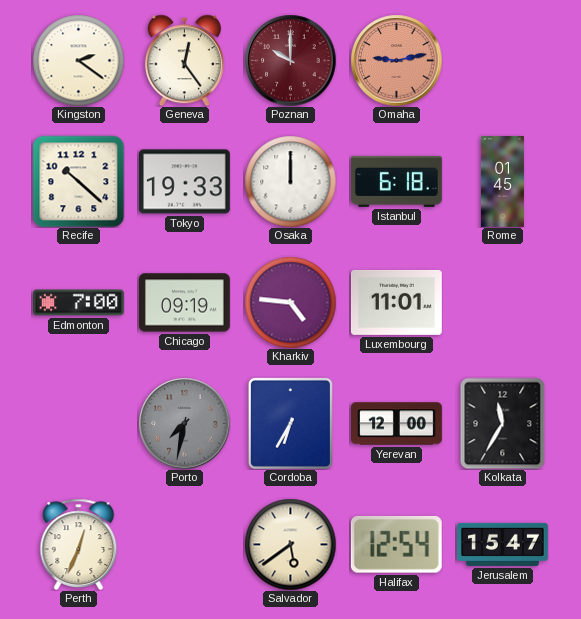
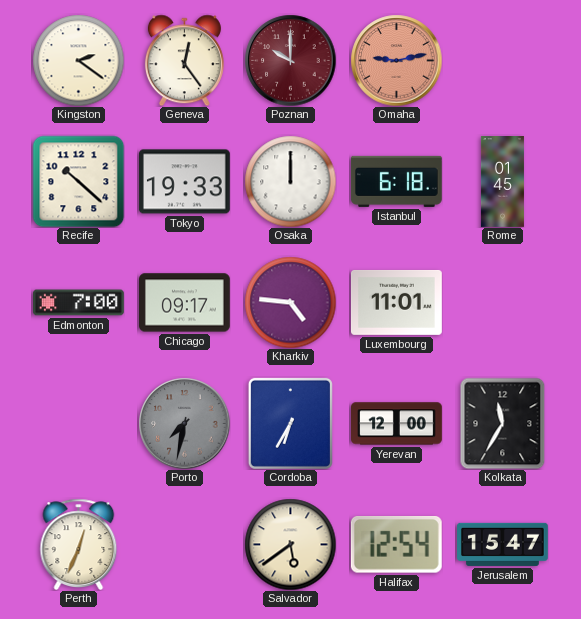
Chicago: 09:19 -> 09:17
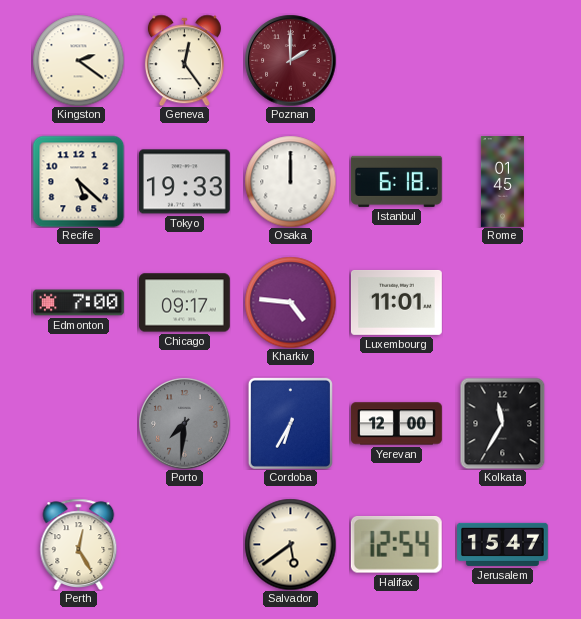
Poznan: 10:00 -> 2:00
Omaha: 9:13 -> none
Recife: 10:22 -> 5:22
Porto: 7:32 -> 7:31
Perth: 12:34 -> 12:25
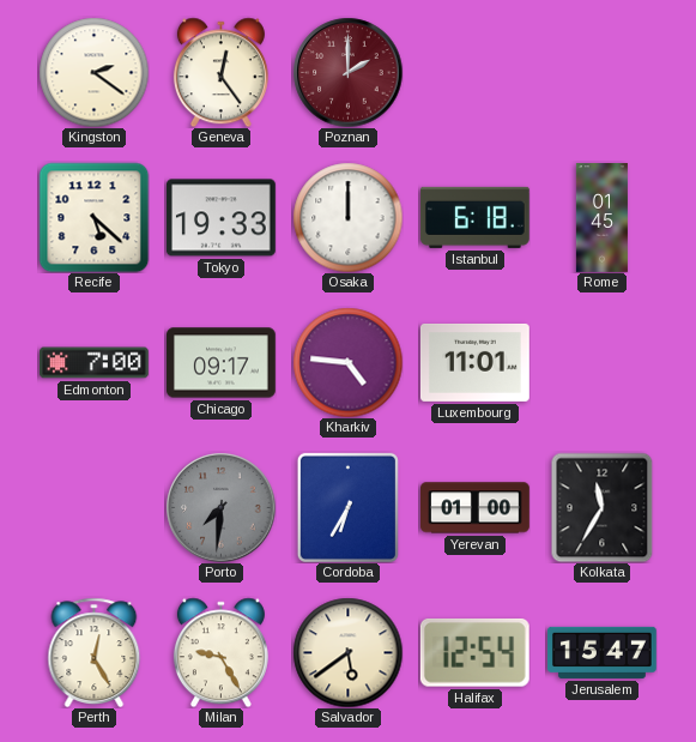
Yerevan: 12:00 -> 01:00
Milan: none -> 9:25
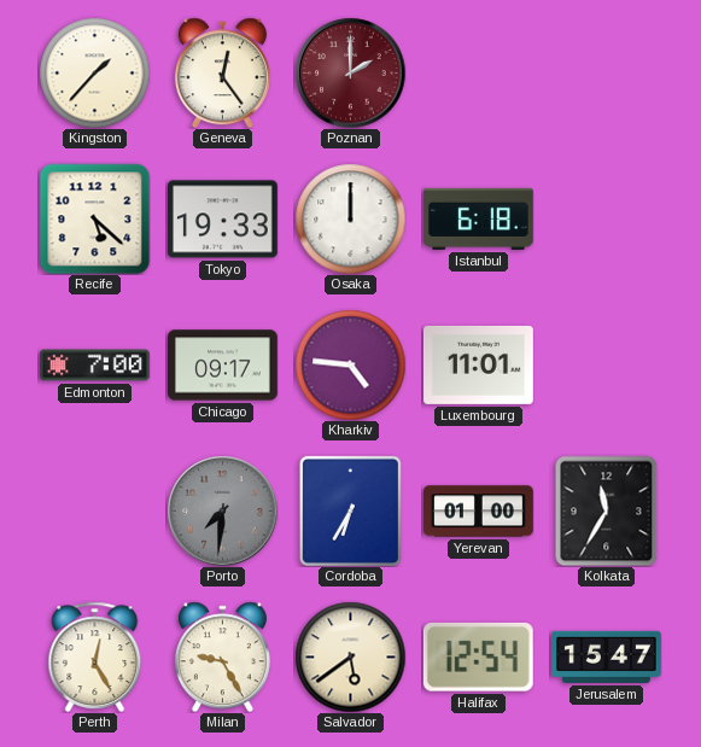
Kingston: 2:21 -> 1:37
Rome: 01:45 -> none
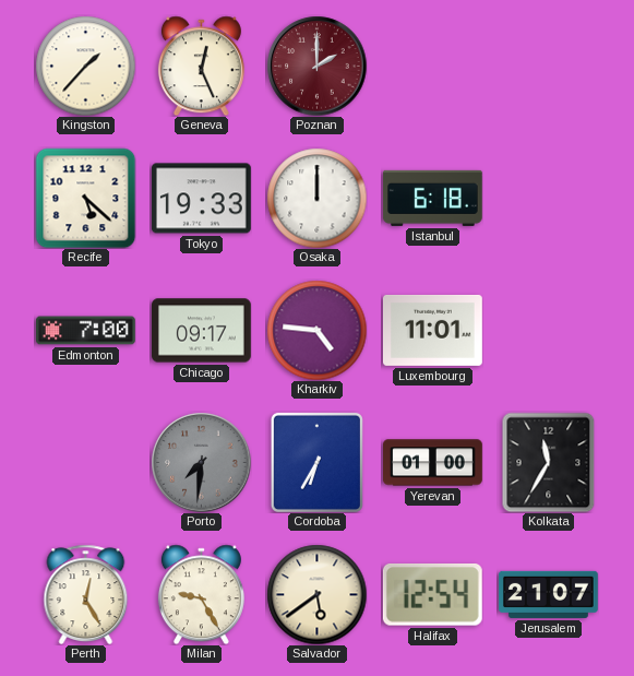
Geneva: 12:24 -> 12:26
Jerusalem: 15:47 -> 21:07
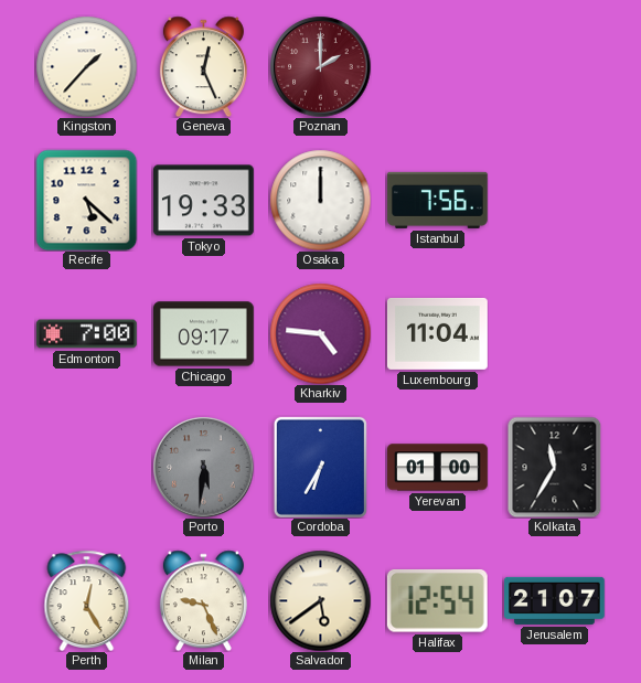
Istanbul: 6:18 -> 7:56
Luxembourg: 11:01 -> 11:04
Porto: 7:31 -> 5:31
Milan: 9:25 -> 9:26
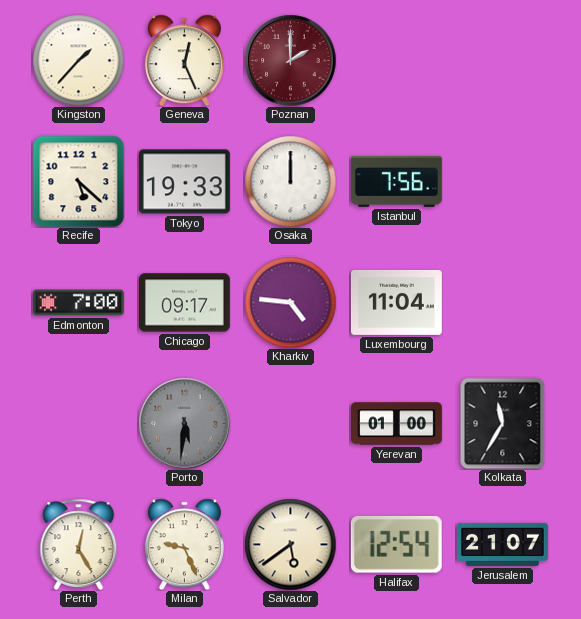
Cordoba: 6:35 -> none
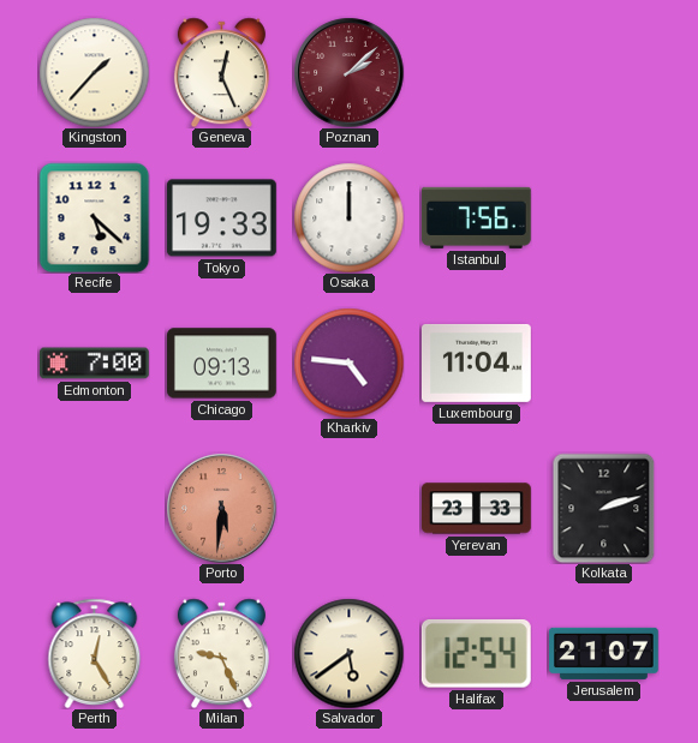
Poznan: 2:00 -> 2:08
Chicago: 09:17 -> 09:13
Porto dial: grey -> salmon
Yerevan: 01:00 -> 23:33
Kolkata: 11:35 -> 2:12
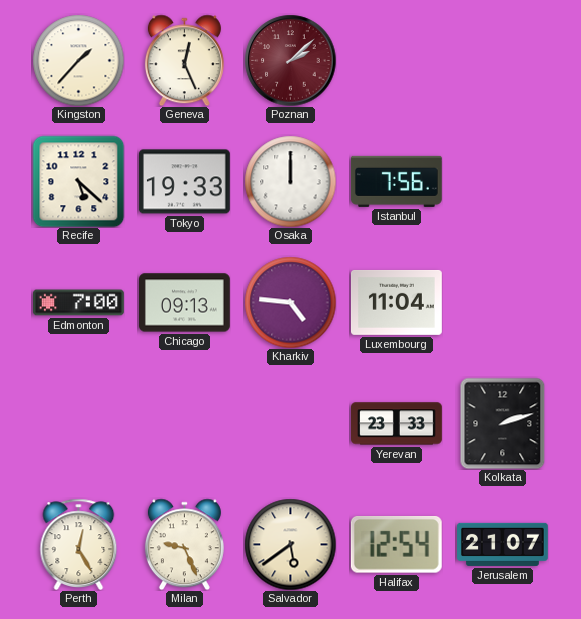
Porto: 5:31 -> none
